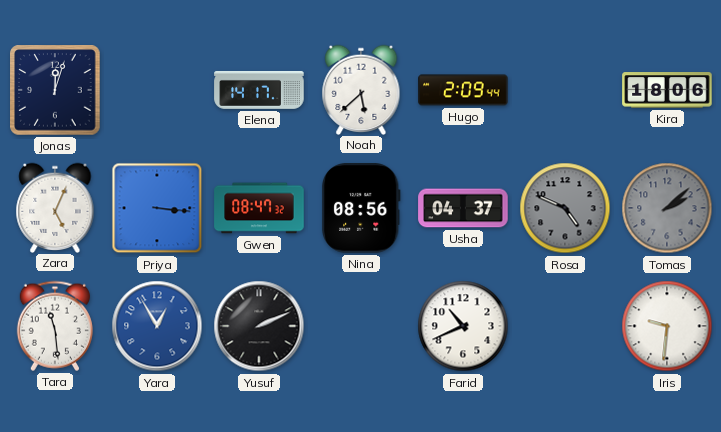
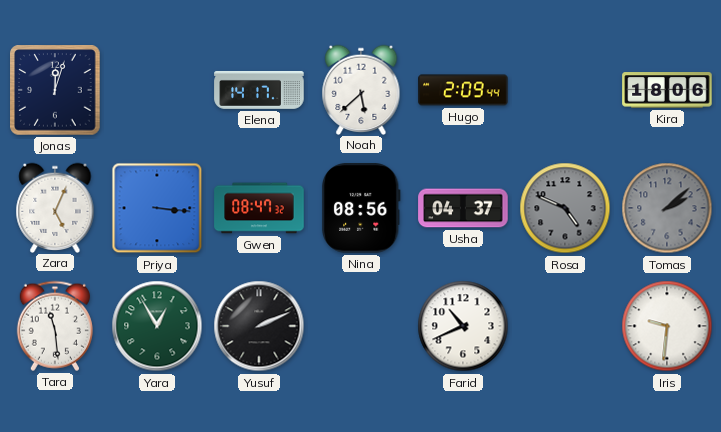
Yara dial: blue -> green
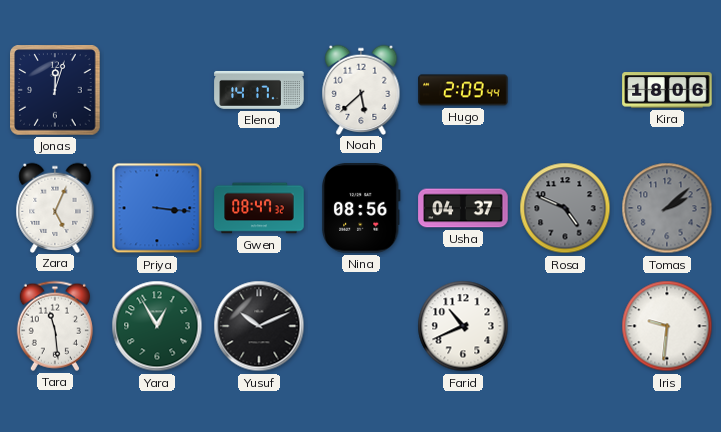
Yusuf: 2:11 -> 10:11
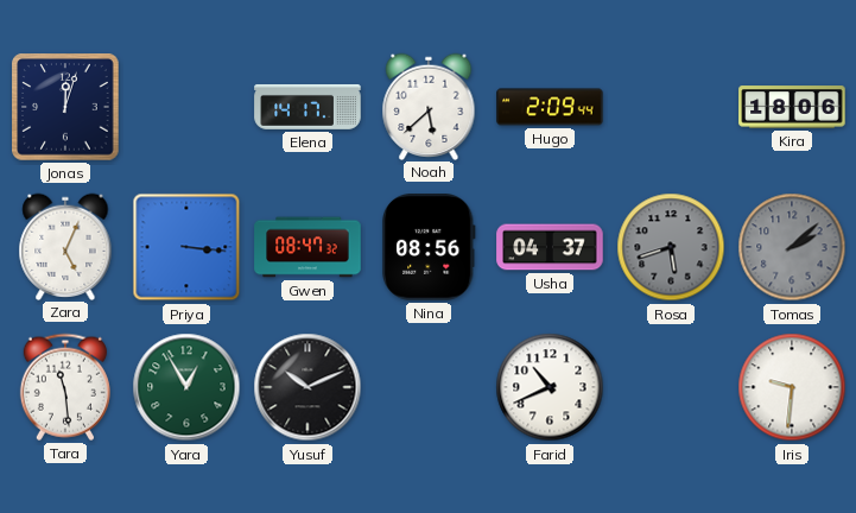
Rosa: 4:49 -> 5:42
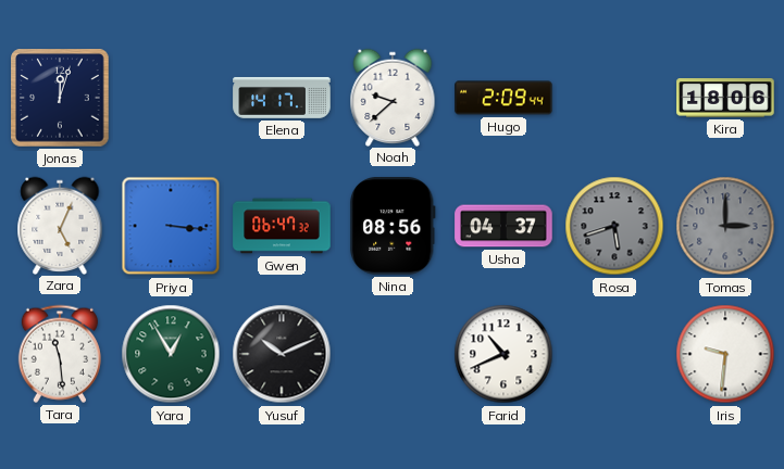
Noah: 5:38 -> 9:38
Gwen: 08:47 -> 06:47
Tomas: 2:08 -> 3:00
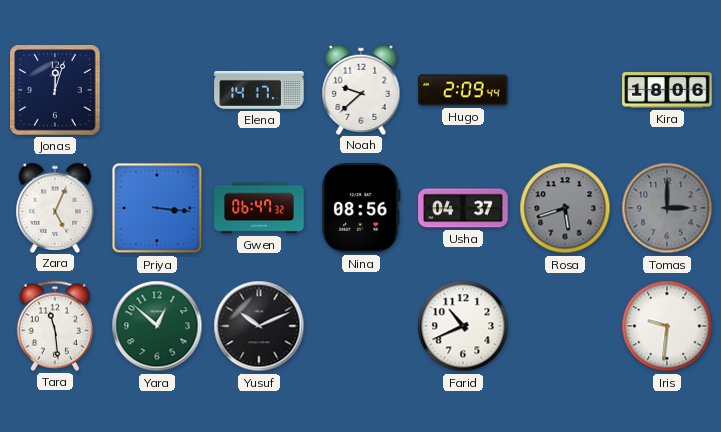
Yara: 12:55 -> 12:52
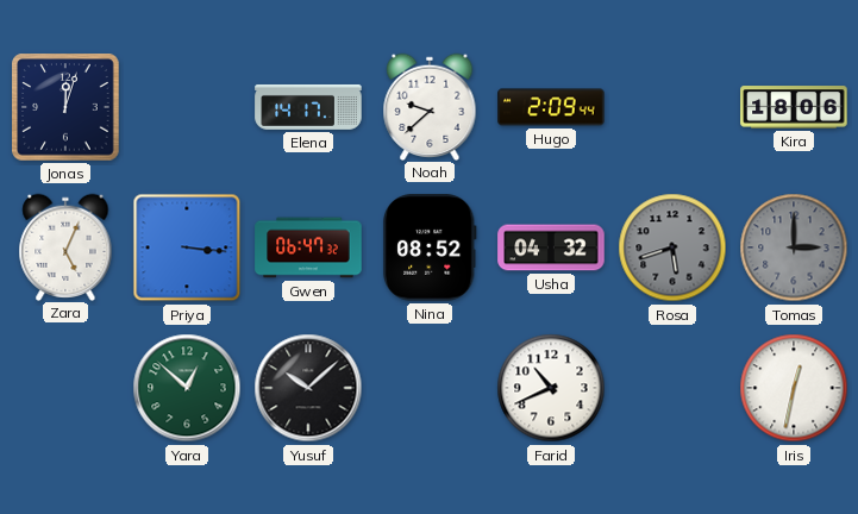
Nina: 08:56 -> 08:52
Usha: 04:37 -> 04:32
Tara: 11:29 -> none
Yusuf: 10:11 -> 10:08
Iris: 9:31 -> 12:32
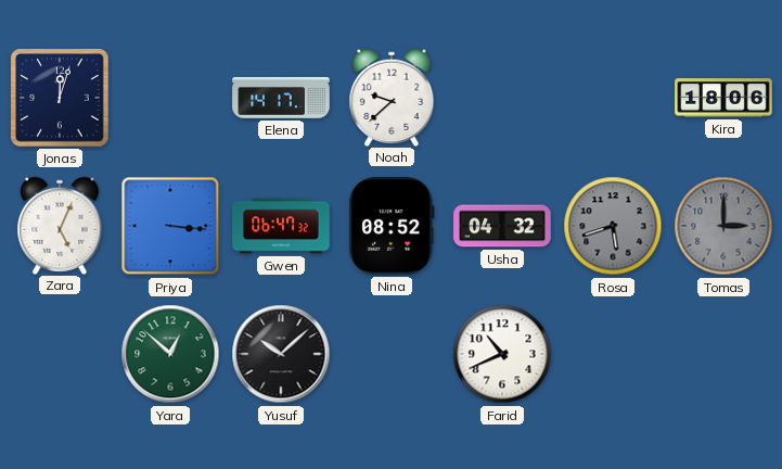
Hugo: 2:09 -> none
Iris: 12:32 -> none
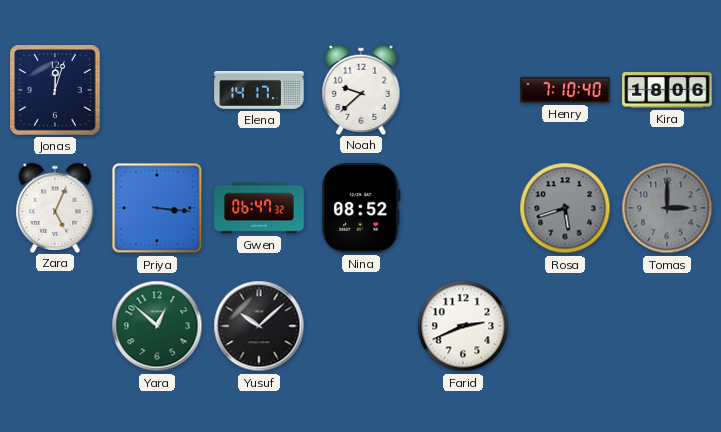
Henry: none -> 7:10
Usha: 04:32 -> none
Farid: 10:41 -> 2:41
